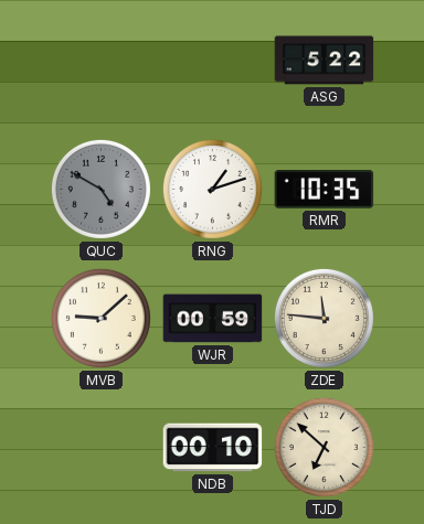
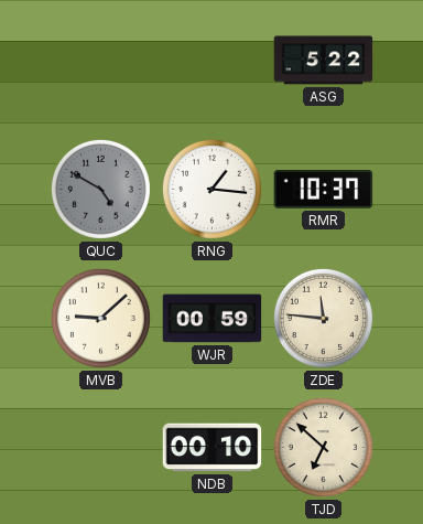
RNG: 1:12 -> 1:16
RMR: 10:35 -> 10:37
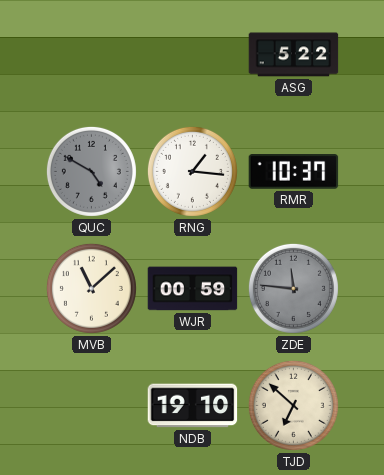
MVB: 9:08 -> 11:08
ZDE dial: cream -> grey
NDB: 00:10 -> 19:10
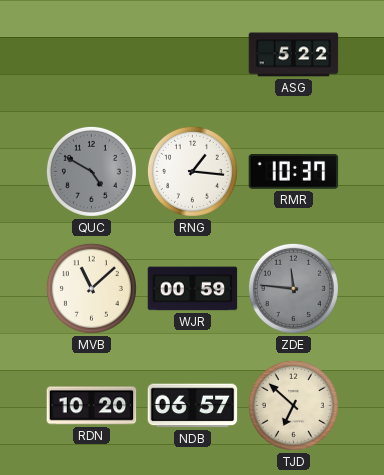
RDN: none -> 10:20
NDB: 19:10 -> 06:57
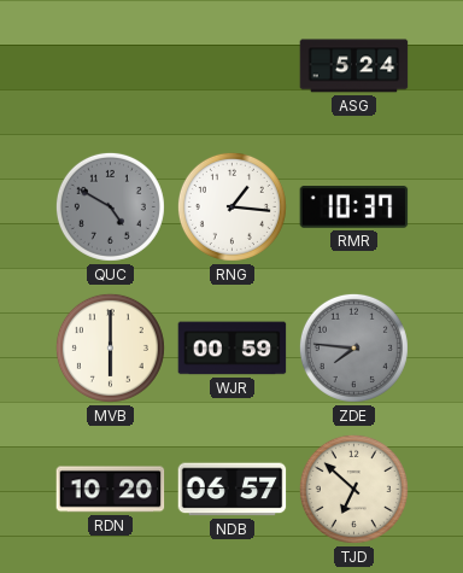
ASG: 5:22 -> 5:24
MVB: 11:08 -> 6:00
ZDE: 11:46 -> 7:46
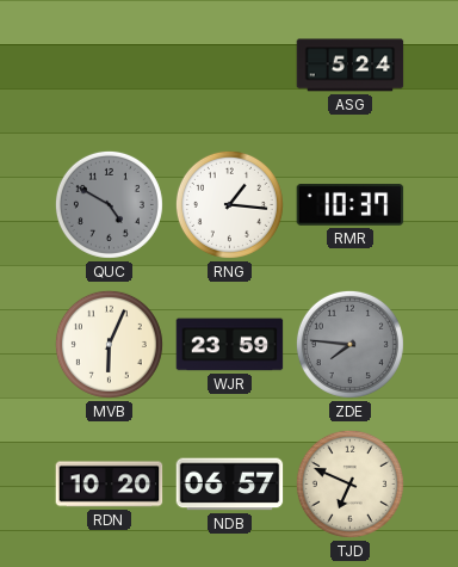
MVB: 6:00 -> 6:04
WJR: 00:59 -> 23:59
TJD: 6:52 -> 6:49
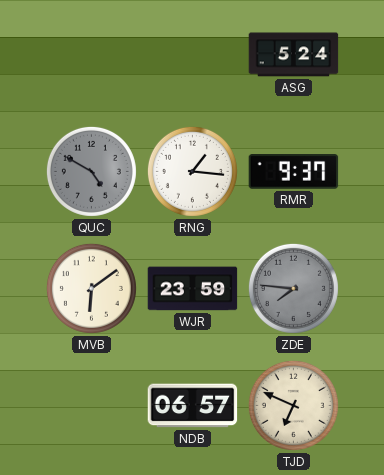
RMR: 10:37 -> 9:37
MVB: 6:04 -> 6:09
RDN: 10:20 -> none
